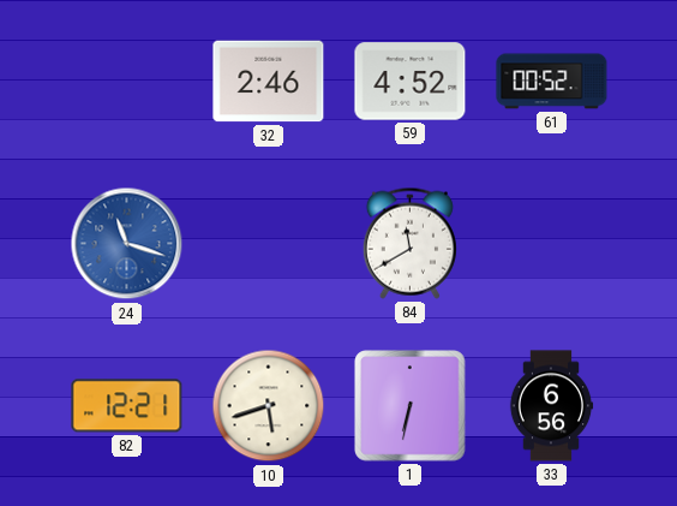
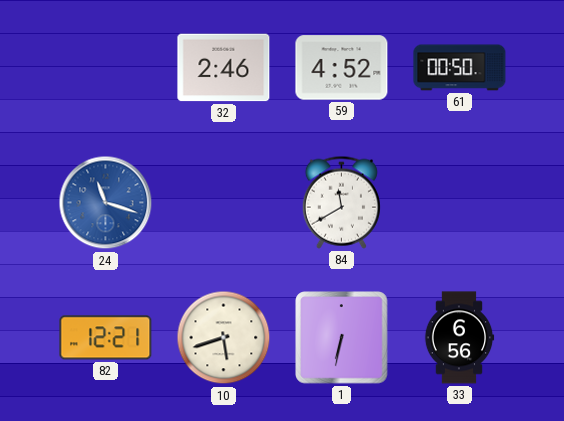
61: 00:52 -> 00:50
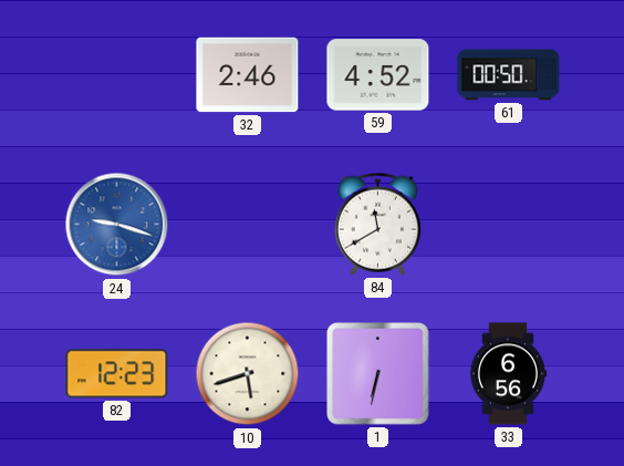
24: 11:18 -> 9:18
82: 12:21 -> 12:23
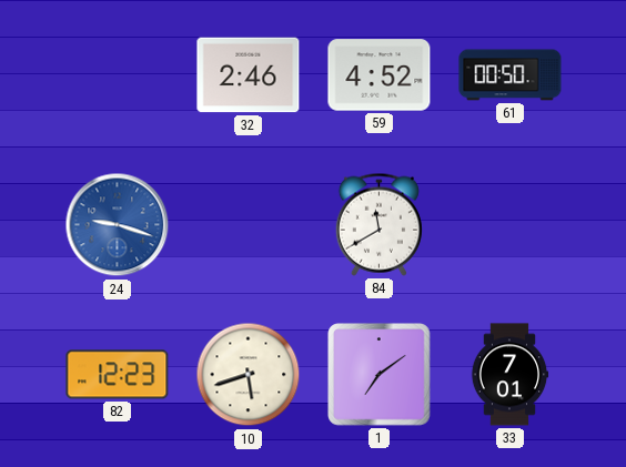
1: 6:32 -> 7:09
33: 6:56 -> 7:01
